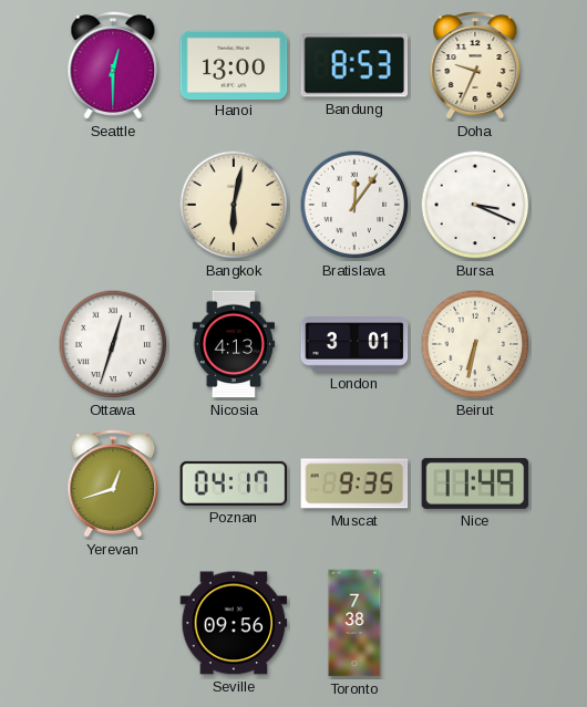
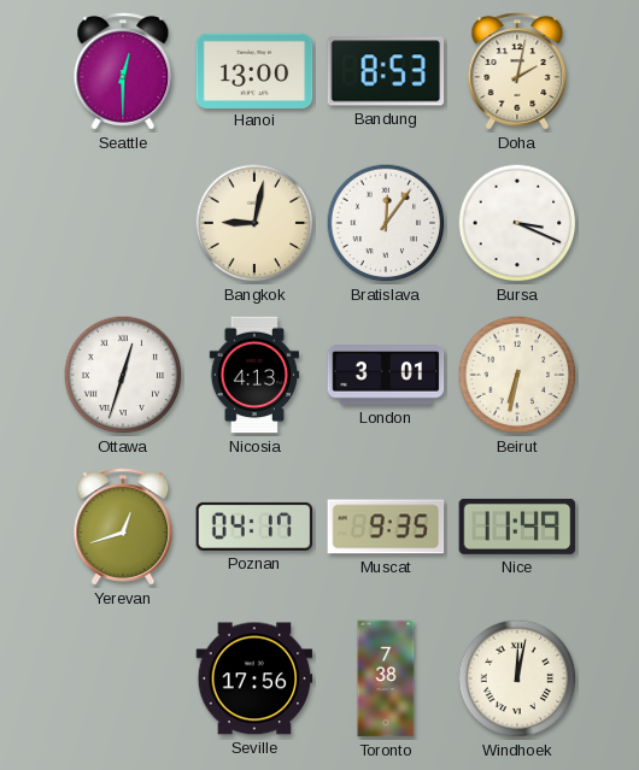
Doha: 9:34 -> 2:02
Bangkok: 6:02 -> 9:02
Seville: 09:56 -> 17:56
Windhoek: none -> 12:02
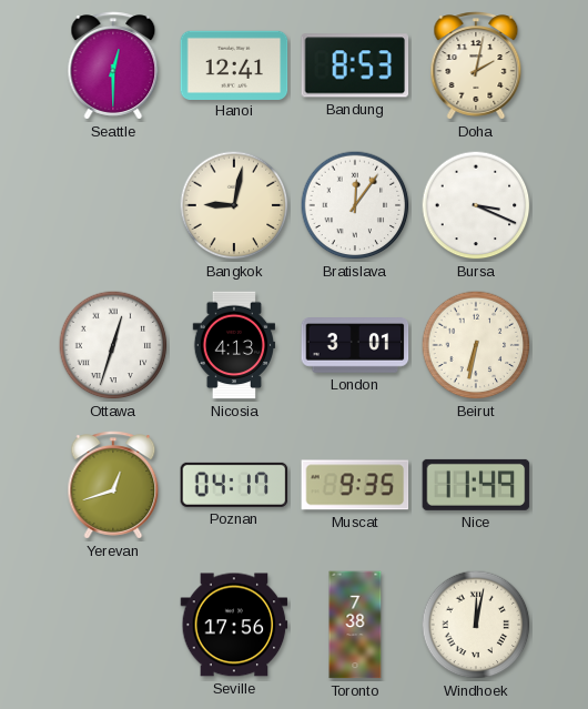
Hanoi: 13:00 -> 12:41
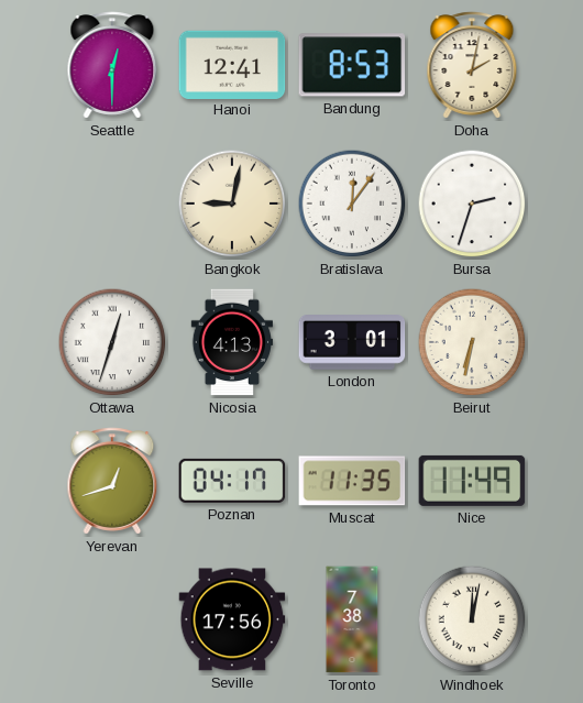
Bursa: 3:19 -> 2:33
Muscat: 9:35 -> 11:35
